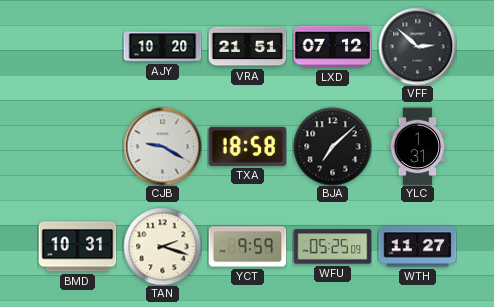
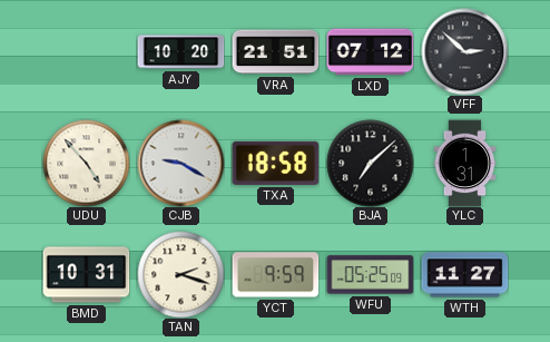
UDU: none -> 4:53
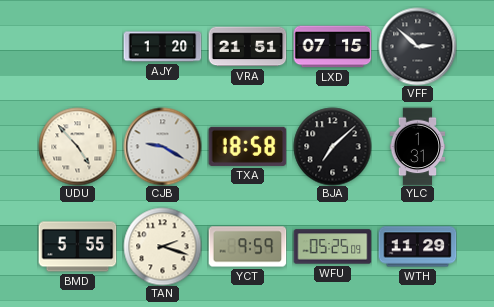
AJY: 10:20 -> 1:20
LXD: 07:12 -> 07:15
BMD: 10:31 -> 5:55
WTH: 11:27 -> 11:29
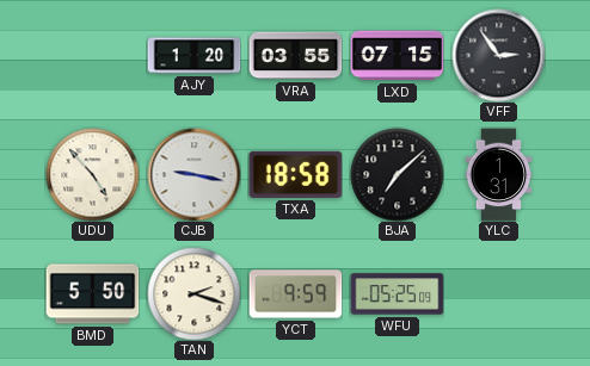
VRA: 21:51 -> 03:55
VFF: 2:52 -> 2:54
CJB: 9:20 -> 9:17
BMD: 5:55 -> 5:50
WTH: 11:29 -> none
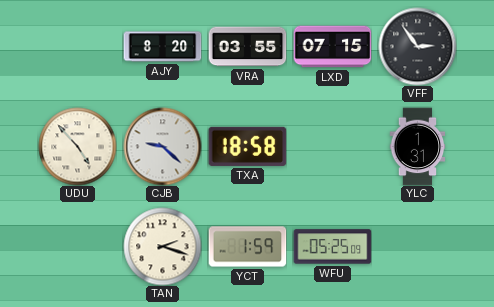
AJY: 1:20 -> 8:20
CJB: 9:17 -> 9:22
BJA: 7:08 -> none
BMD: 5:50 -> none
YCT: 9:59 -> 1:59
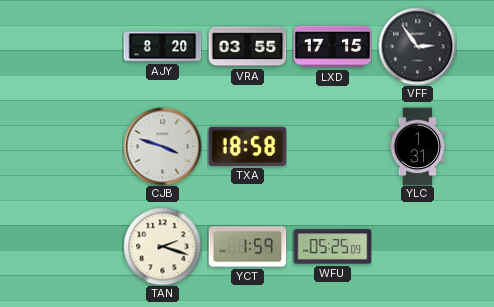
LXD: 07:15 -> 17:15
UDU: 4:53 -> none
CJB: 9:22 -> 3:48
